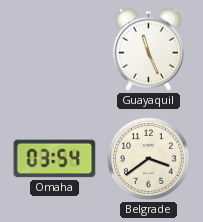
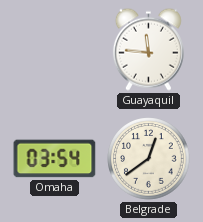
Guayaquil: 11:26 -> 11:46
Belgrade: 3:39 -> 12:39
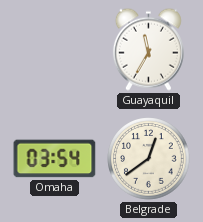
Guayaquil: 11:46 -> 11:35
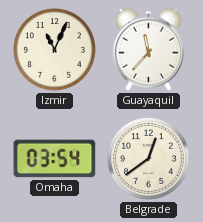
Izmir: none -> 11:04
Guayaquil: 11:35 -> 11:37
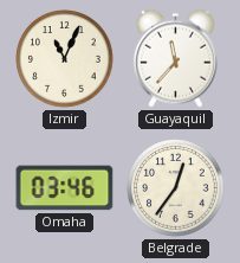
Omaha: 03:54 -> 03:46
Belgrade: 12:39 -> 12:36
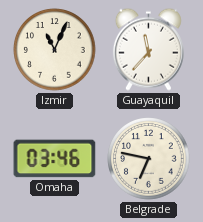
Belgrade: 12:36 -> 6:47
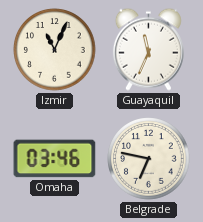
Guayaquil: 11:37 -> 11:34
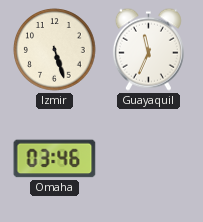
Izmir: 11:04 -> 5:27
Belgrade: 6:47 -> none
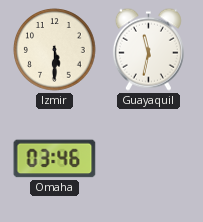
Izmir: 5:27 -> 5:30
Guayaquil: 11:34 -> 11:32
